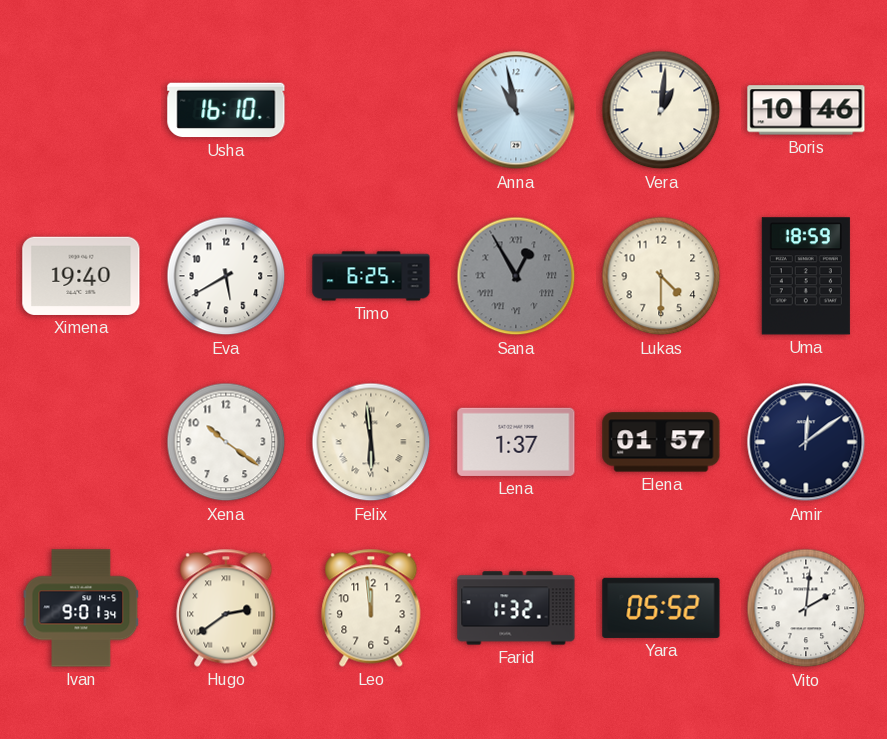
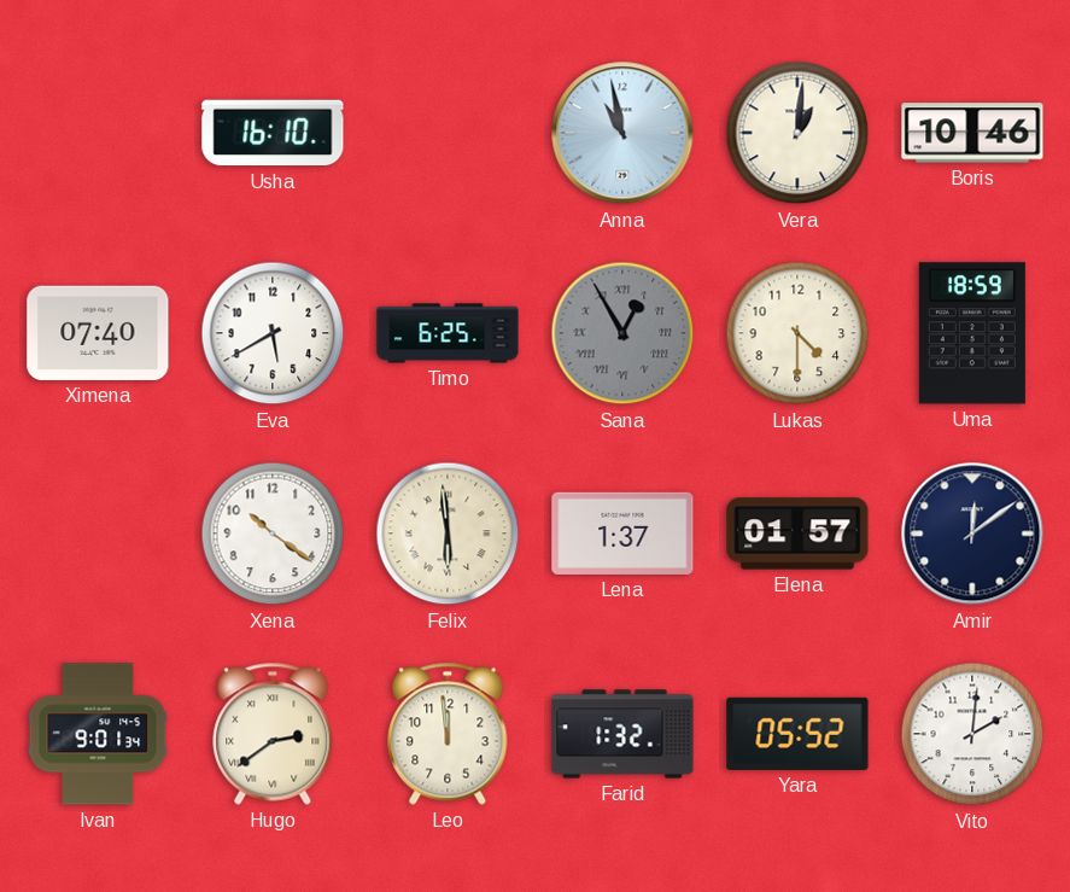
Ximena: 19:40 -> 07:40
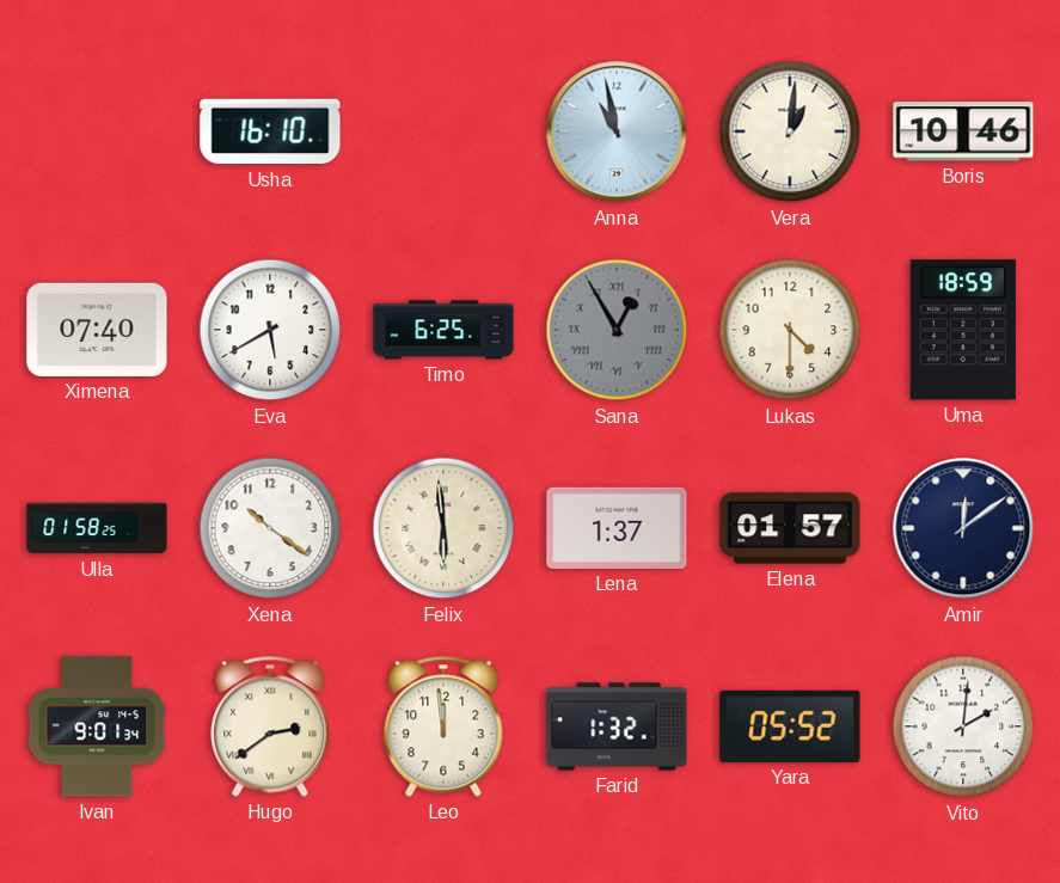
Ulla: none -> 01:58
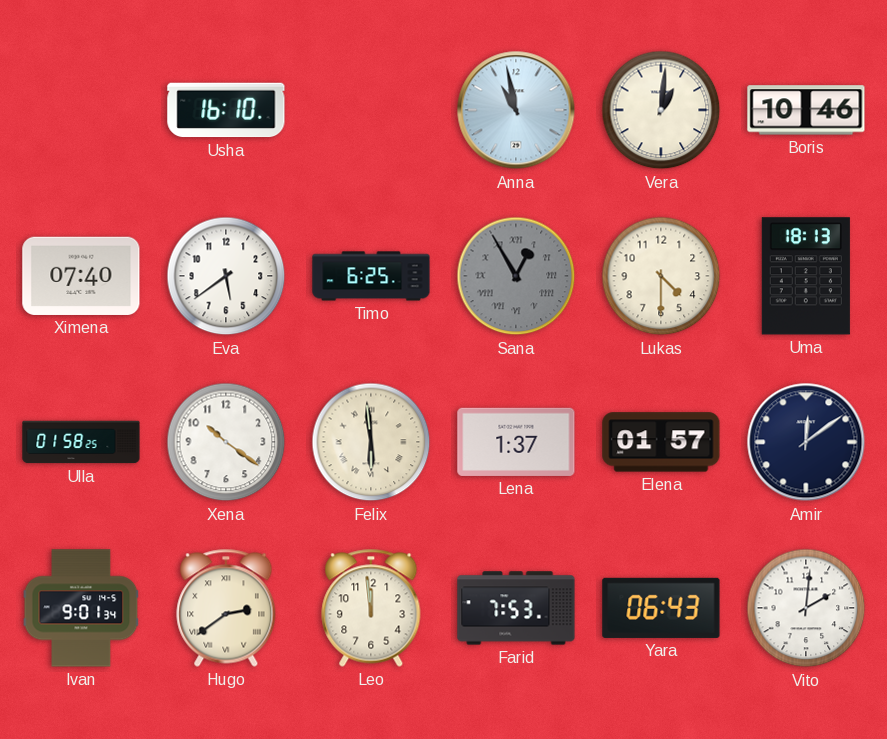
Eva: 5:40 -> 5:39
Uma: 18:59 -> 18:13
Farid: 1:32 -> 7:53
Yara: 05:52 -> 06:43
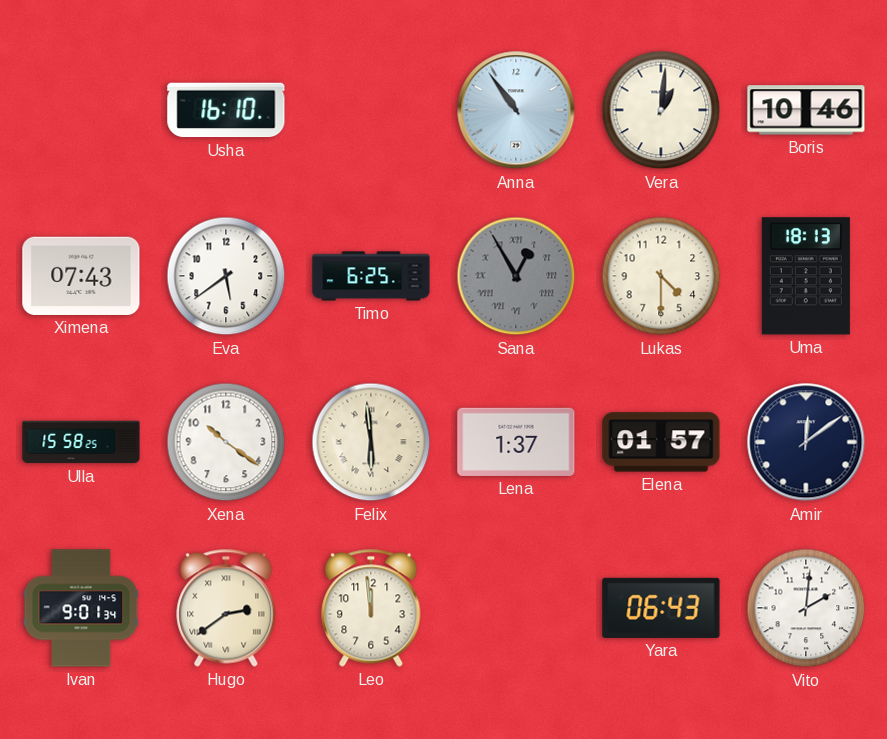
Anna: 10:58 -> 10:54
Ximena: 07:40 -> 07:43
Ulla: 01:58 -> 15:58
Farid: 7:53 -> none
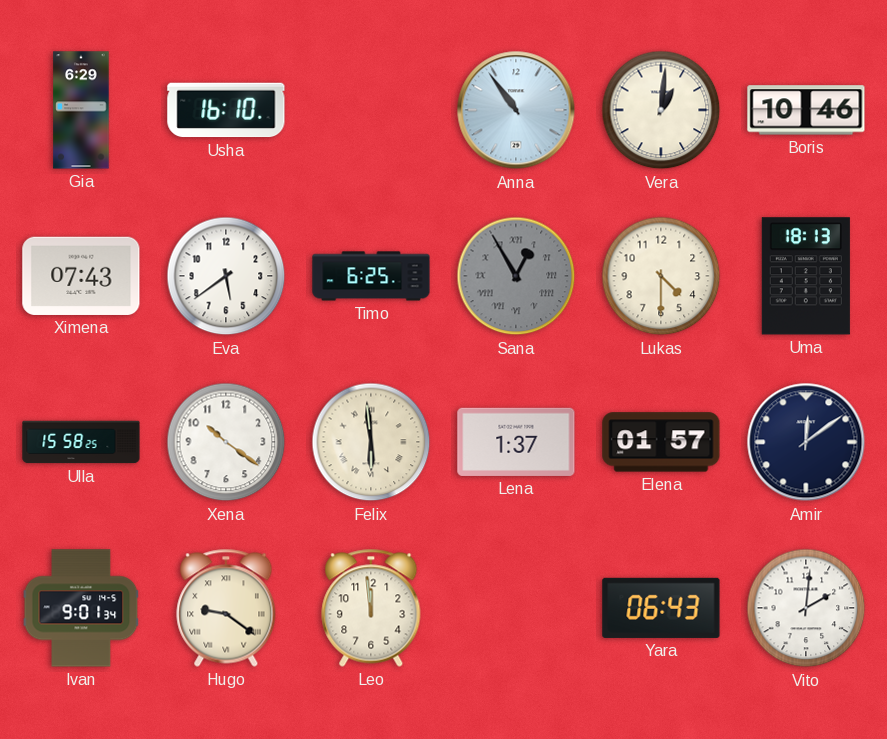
Gia: none -> 6:29
Hugo: 2:39 -> 9:21
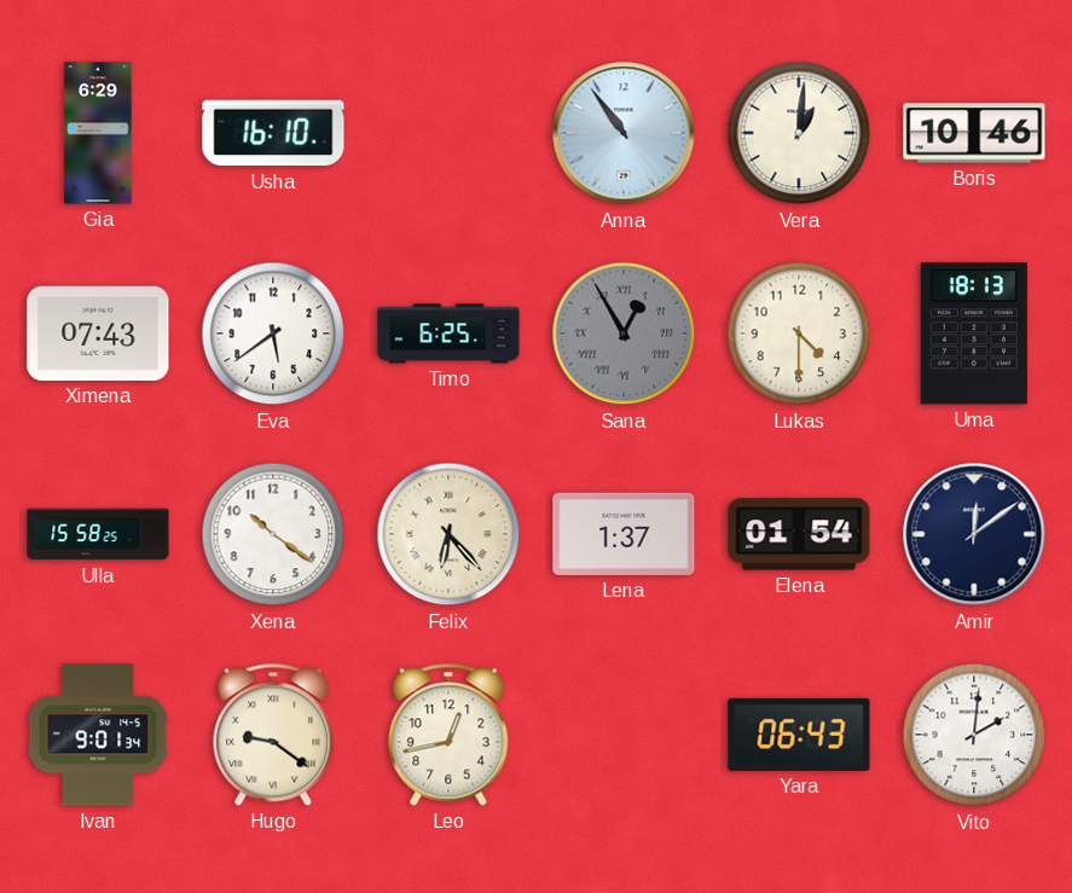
Felix: 5:59 -> 6:23
Elena: 01:57 -> 01:54
Leo: 11:59 -> 12:43
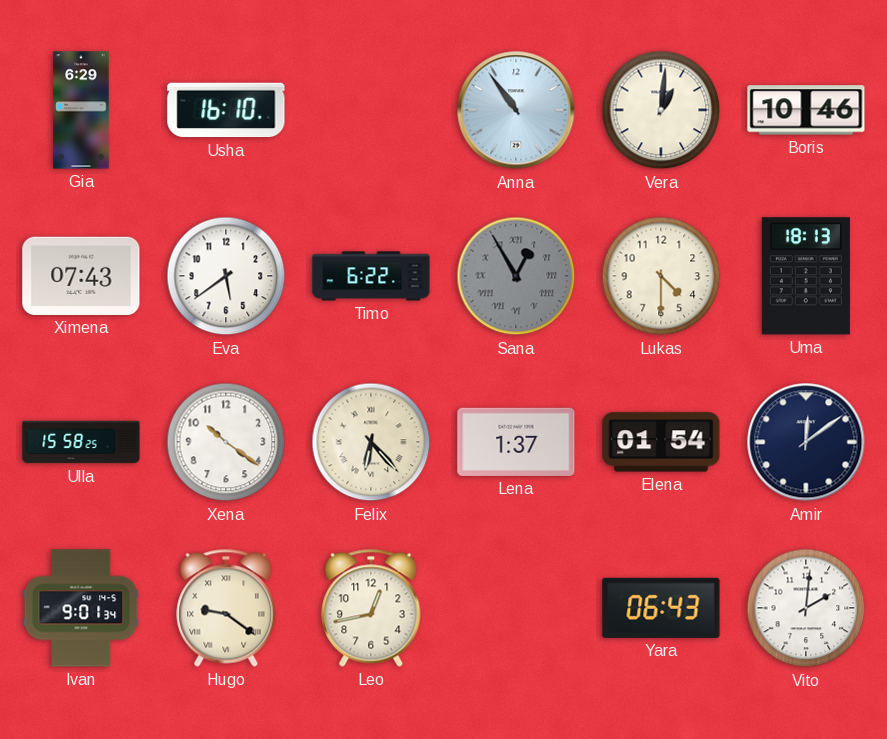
Timo: 6:25 -> 6:22
